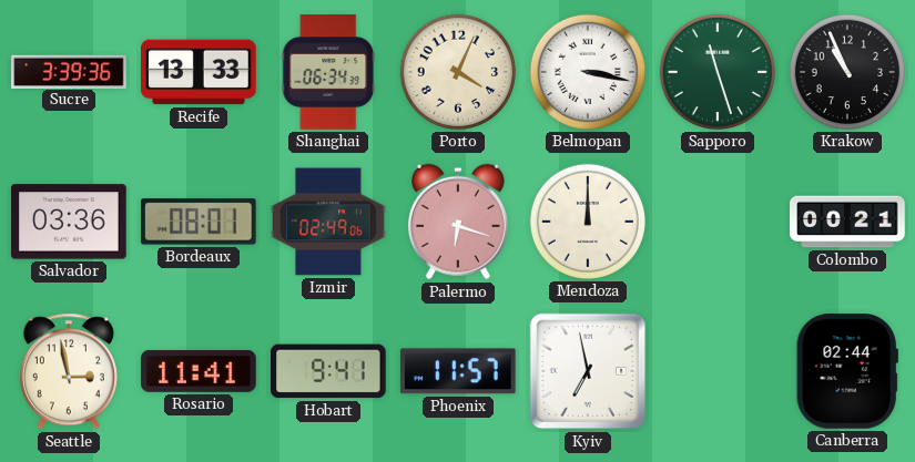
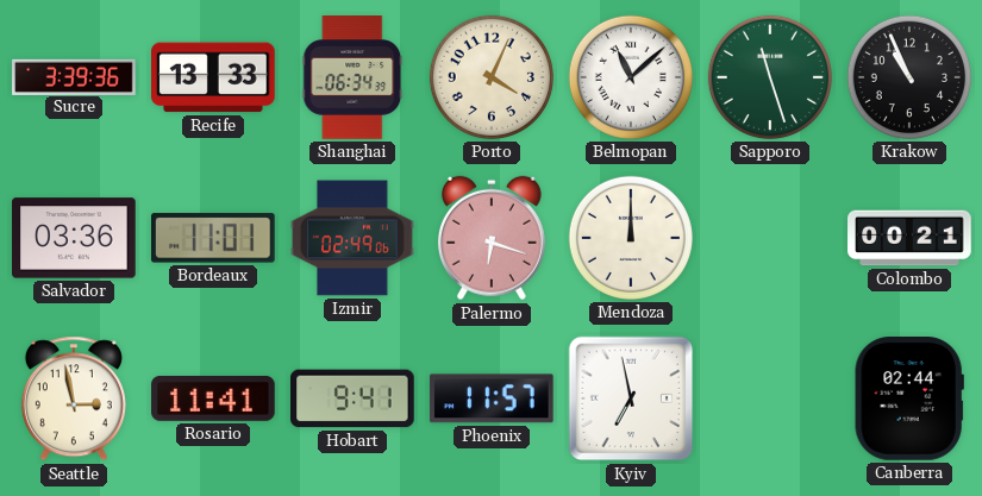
Belmopan: 3:17 -> 11:08
Bordeaux: 08:01 -> 11:01
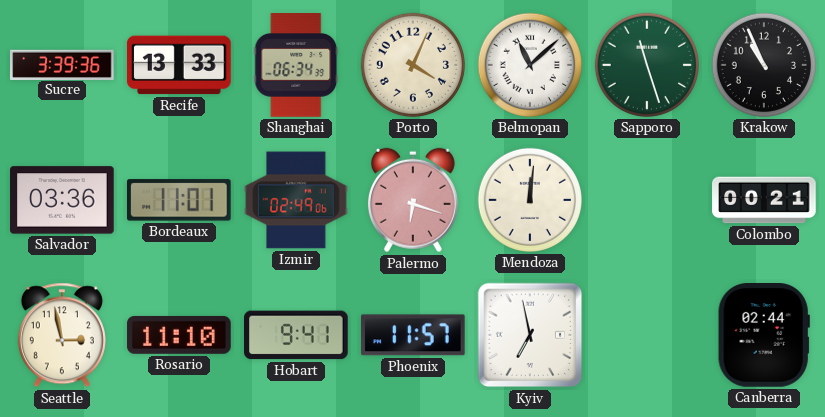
Mendoza: 12:00 -> 12:01
Rosario: 11:41 -> 11:10
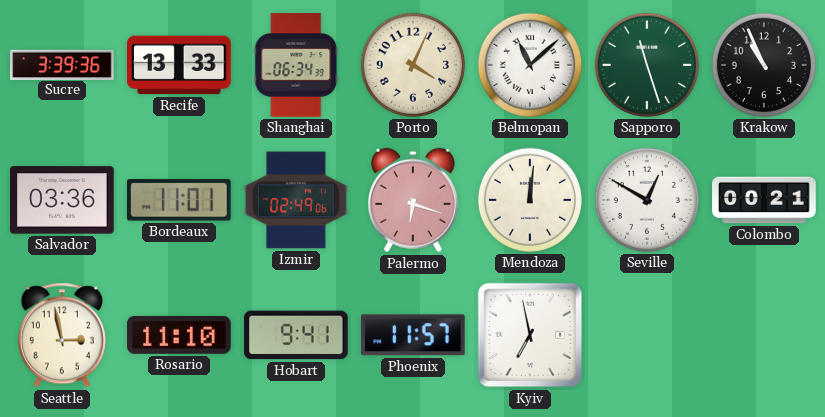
Seville: none -> 12:50
Canberra: 02:44 -> none
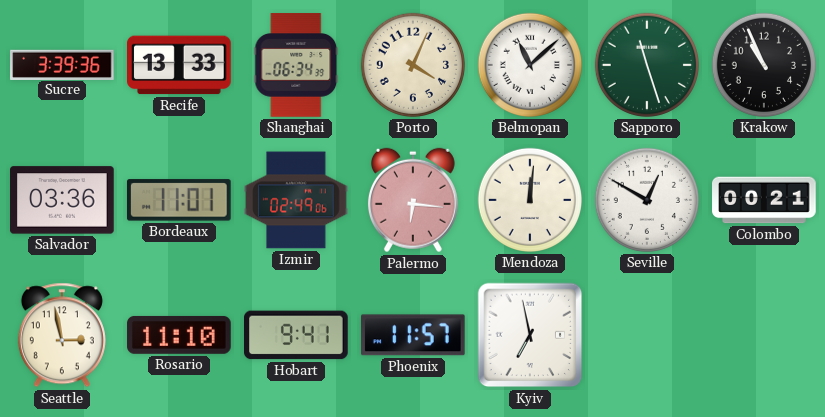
Palermo: 6:18 -> 6:16
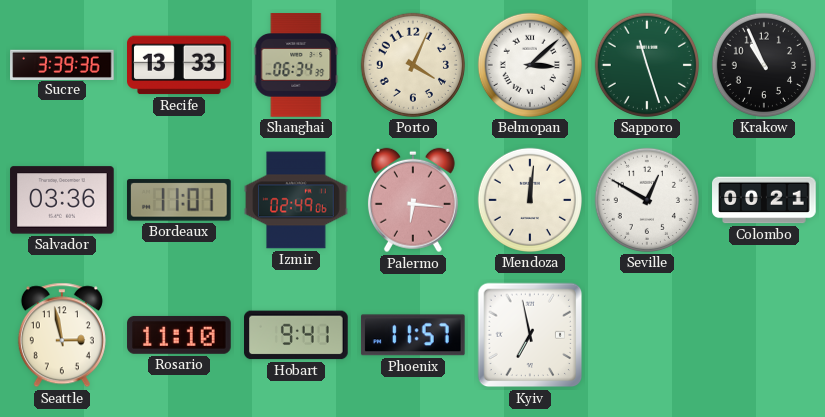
Belmopan: 11:08 -> 3:08
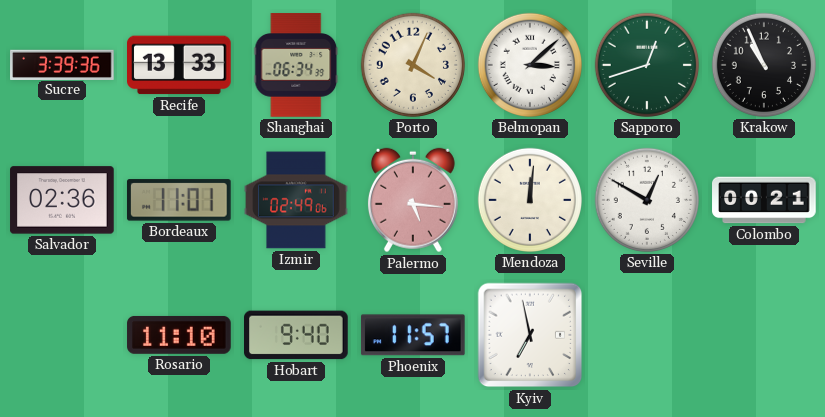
Sapporo: 11:27 -> 12:42
Salvador: 03:36 -> 02:36
Palermo: 6:16 -> 5:16
Seattle: 2:58 -> none
Hobart: 9:41 -> 9:40
